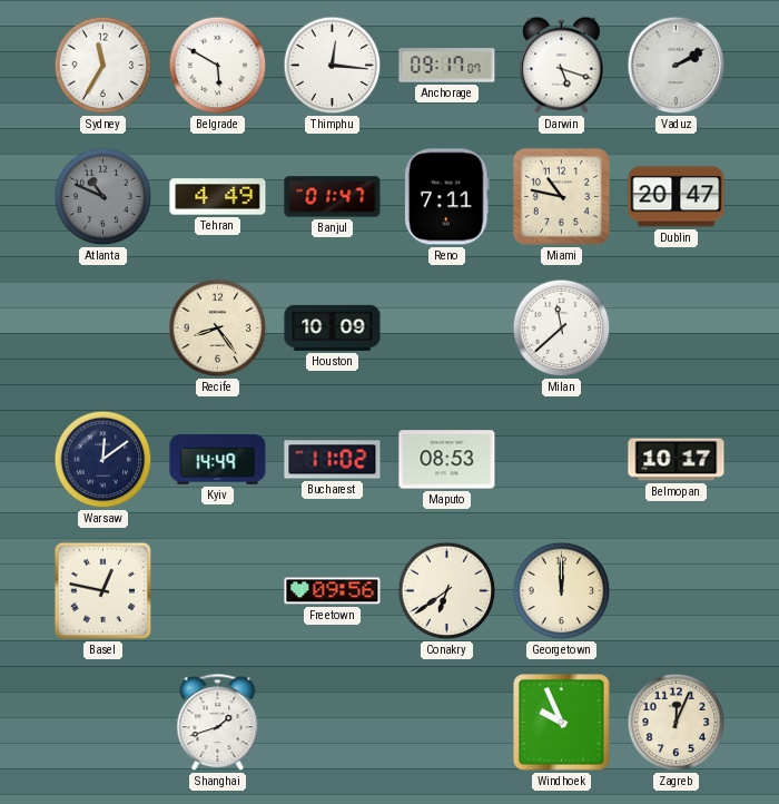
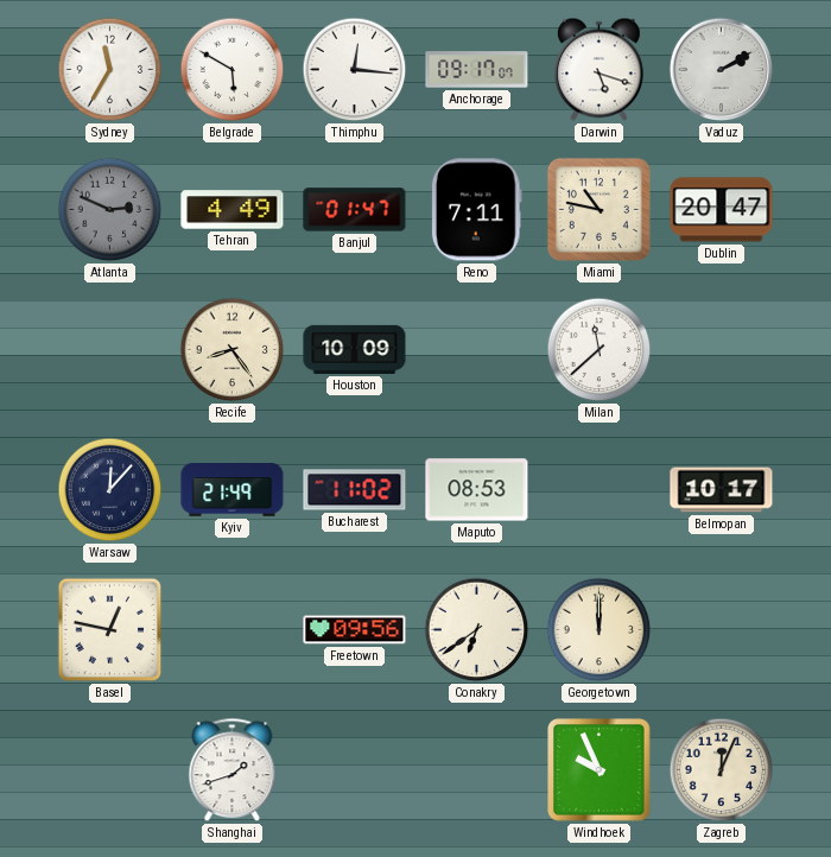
Atlanta: 10:49 -> 2:49
Warsaw: 12:09 -> 12:07
Kyiv: 14:49 -> 21:49
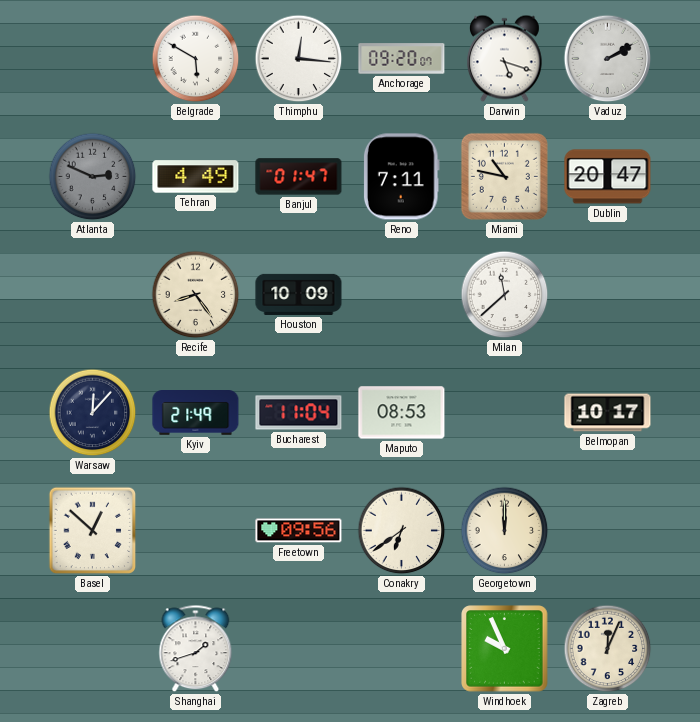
Sydney: 11:35 -> none
Anchorage: 09:17 -> 09:20
Bucharest: 11:02 -> 11:04
Basel: 12:47 -> 12:52
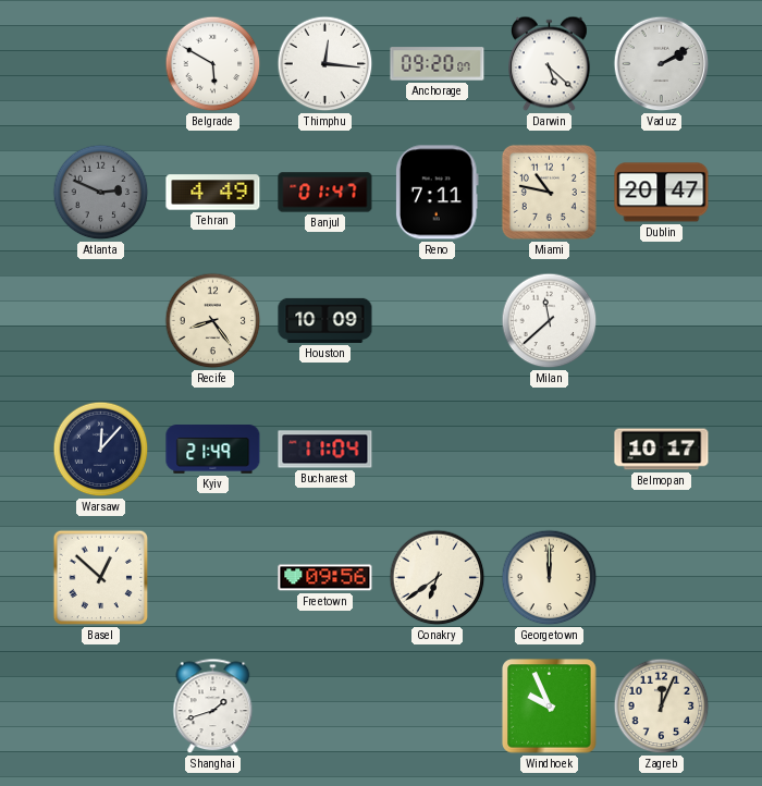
Darwin: 5:18 -> 5:22
Maputo: 08:53 -> none
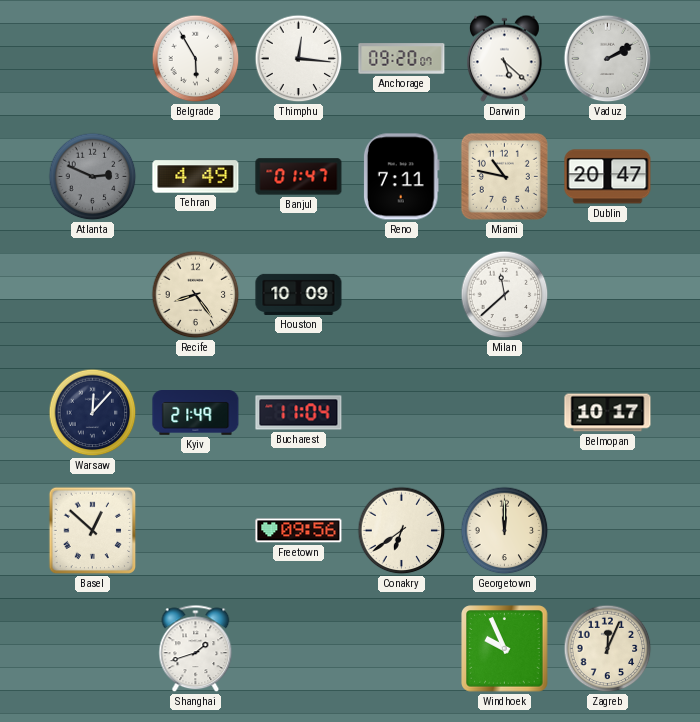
Belgrade: 5:50 -> 5:55
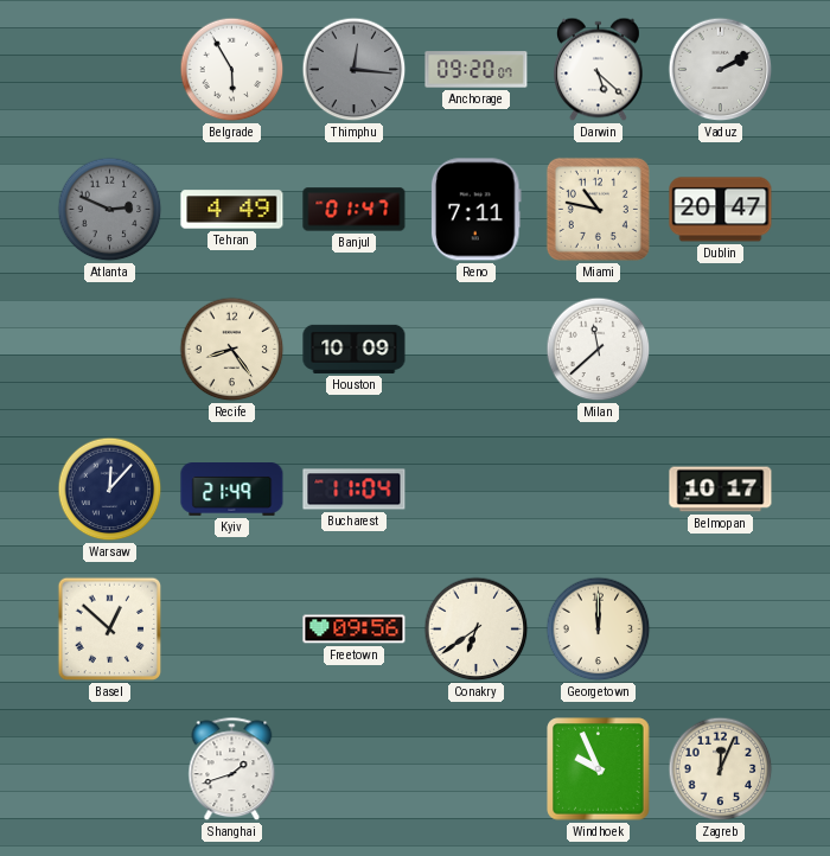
Thimphu dial: white -> grey
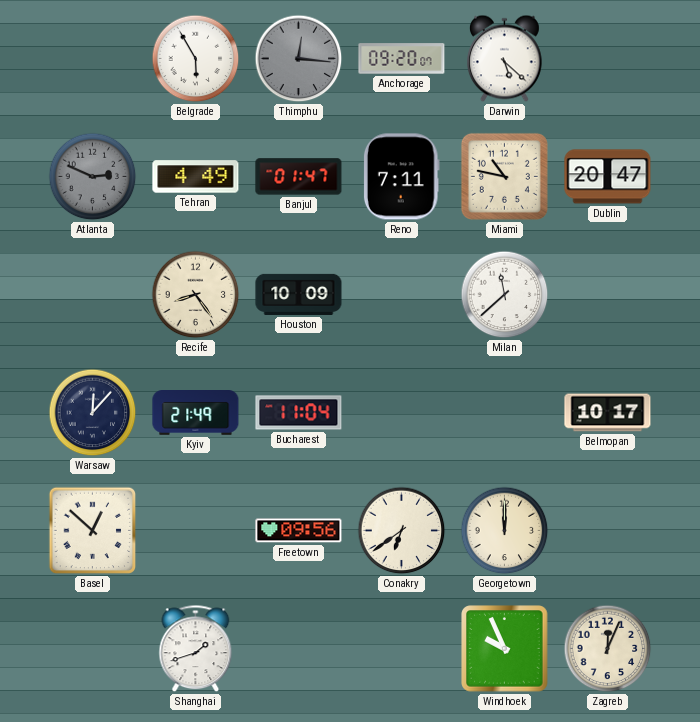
Vaduz: 2:10 -> none
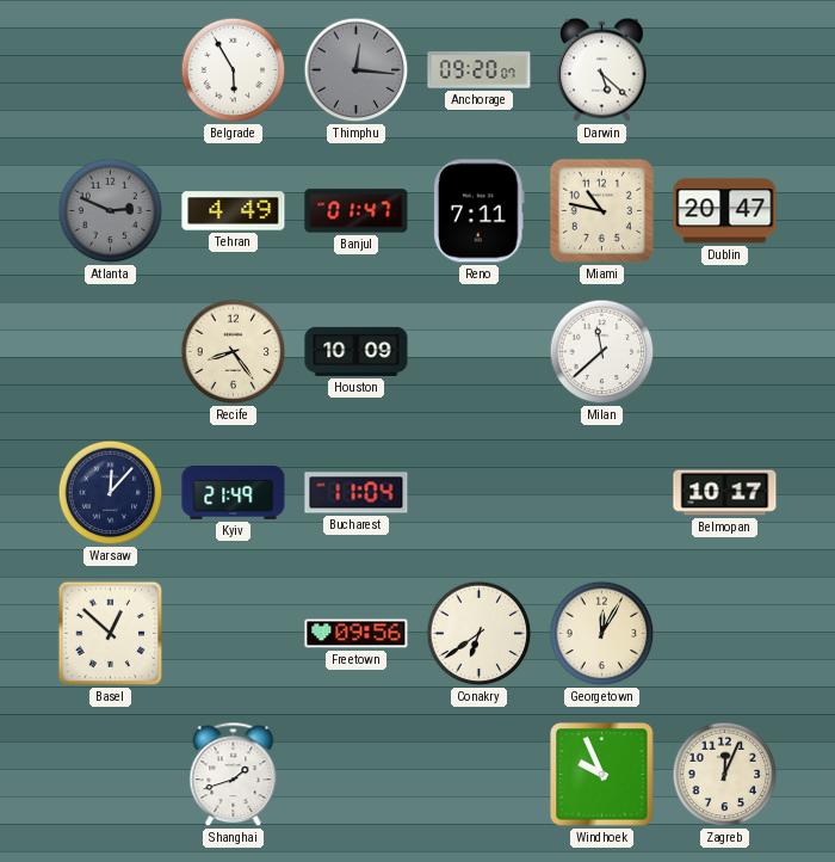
Georgetown: 12:00 -> 12:05
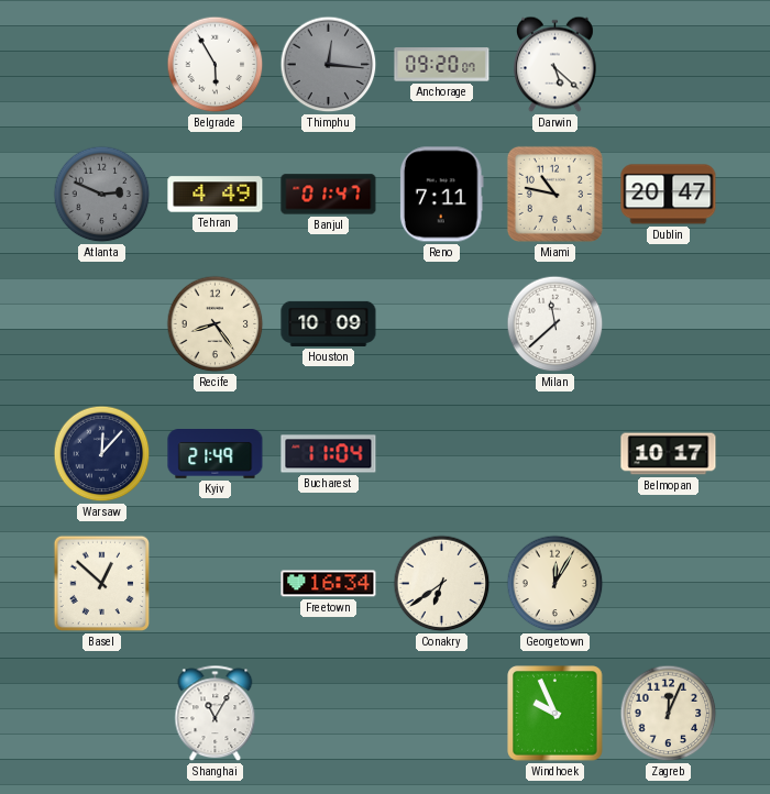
Freetown: 09:56 -> 16:34
Shanghai: 1:42 -> 11:05
